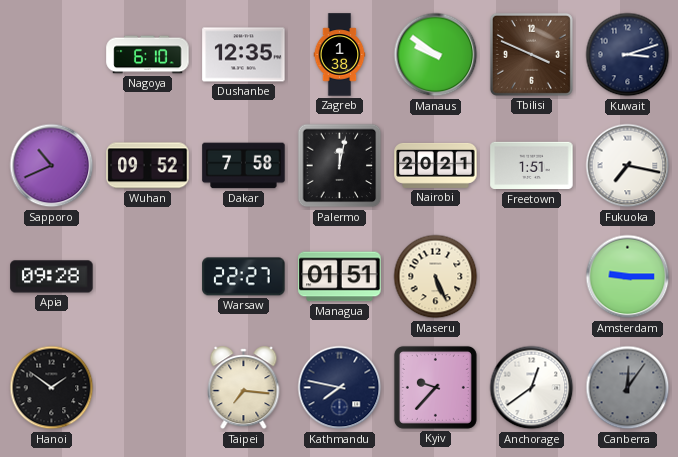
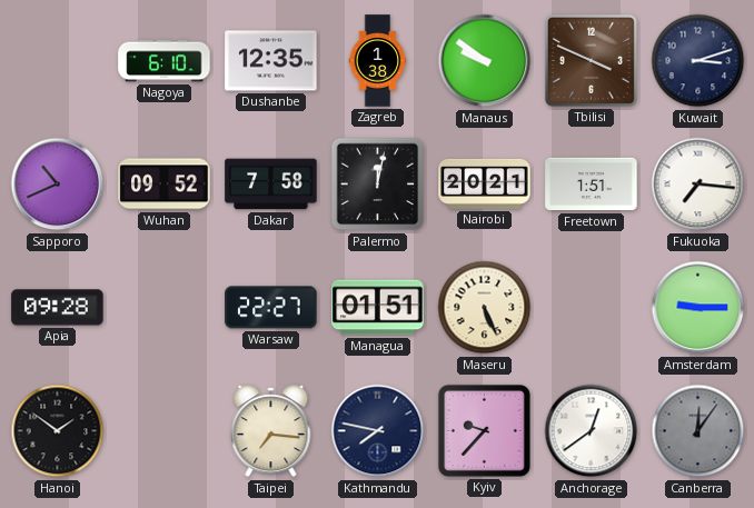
Fukuoka: 7:17 -> 7:16
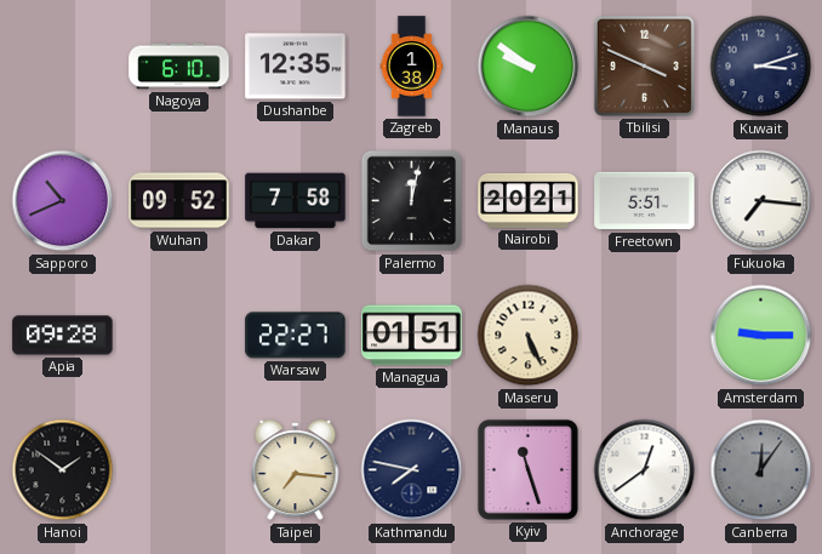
Freetown: 1:51 -> 5:51
Kyiv: 9:37 -> 11:27
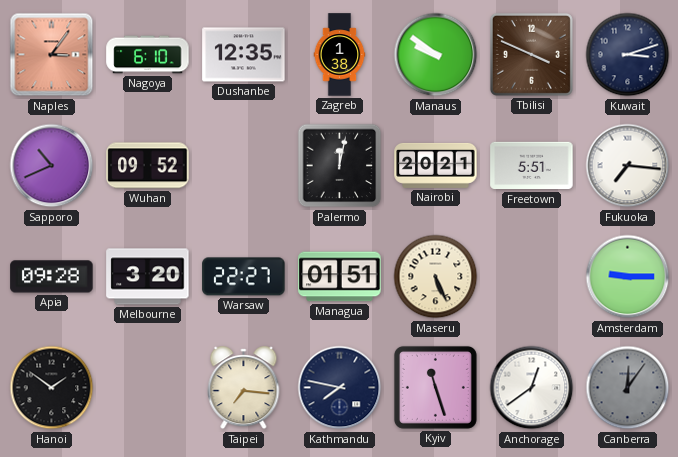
Naples: none -> 3:06
Dakar: 7:58 -> none
Melbourne: none -> 3:20
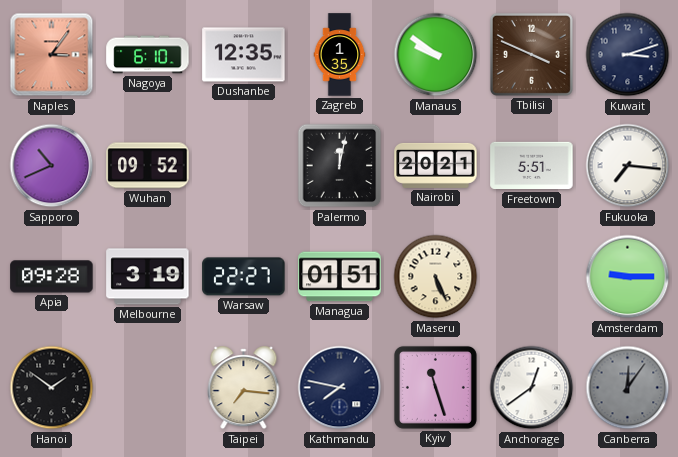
Zagreb: 1:38 -> 1:35
Melbourne: 3:20 -> 3:19
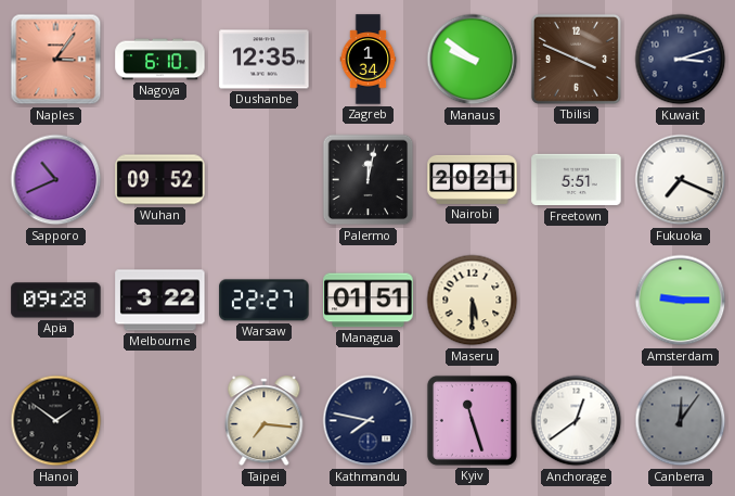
Zagreb: 1:35 -> 1:34
Fukuoka: 7:16 -> 7:19
Melbourne: 3:19 -> 3:22
Maseru: 5:26 -> 5:30
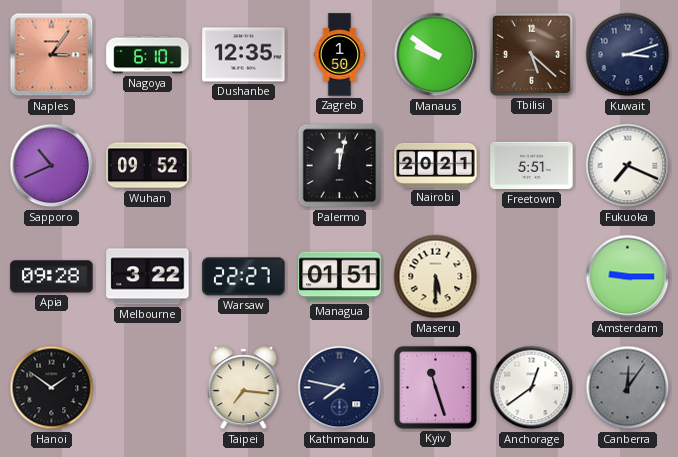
Zagreb: 1:34 -> 1:50
Tbilisi: 3:49 -> 5:22
